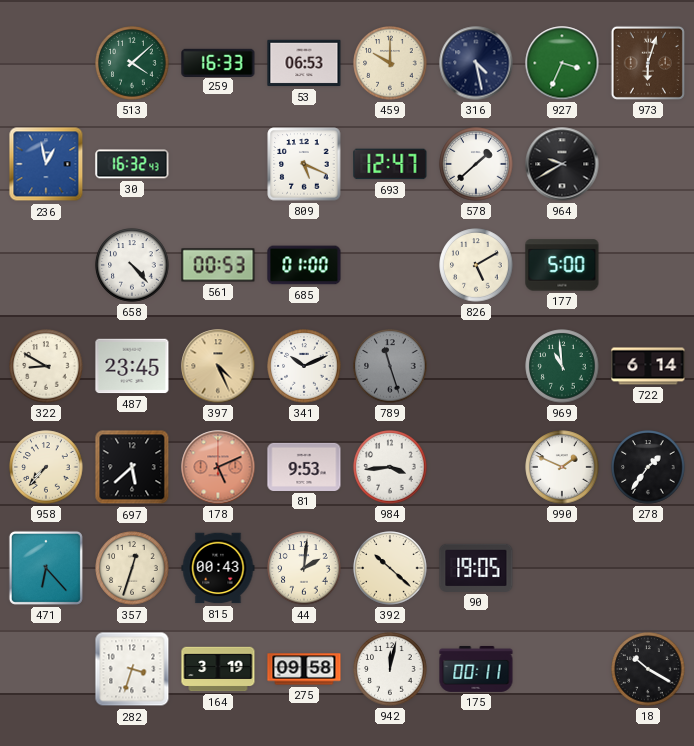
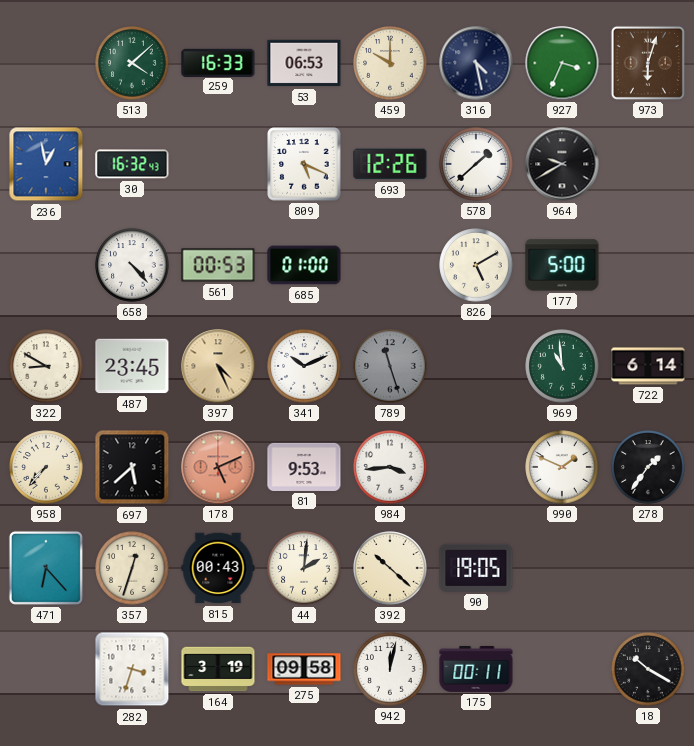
693: 12:47 -> 12:26
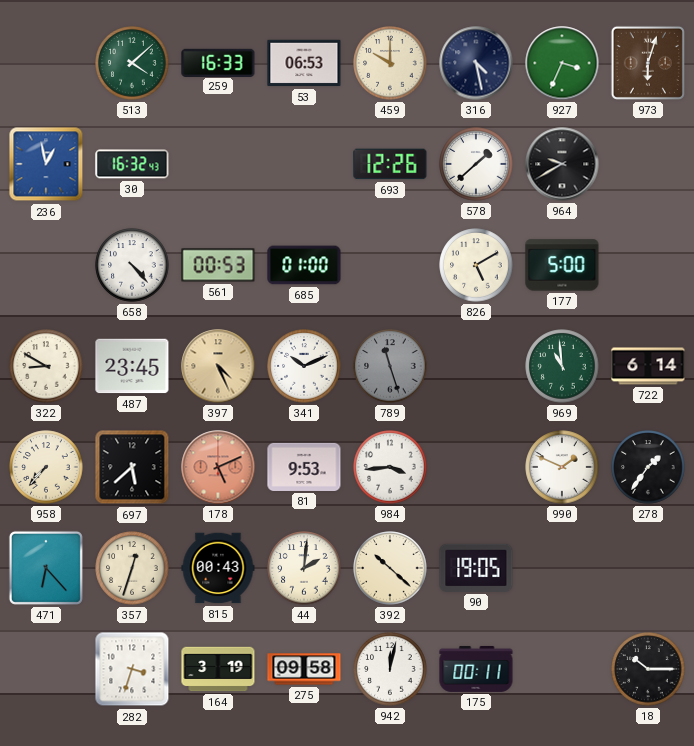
809: 5:19 -> none
18: 10:20 -> 10:15
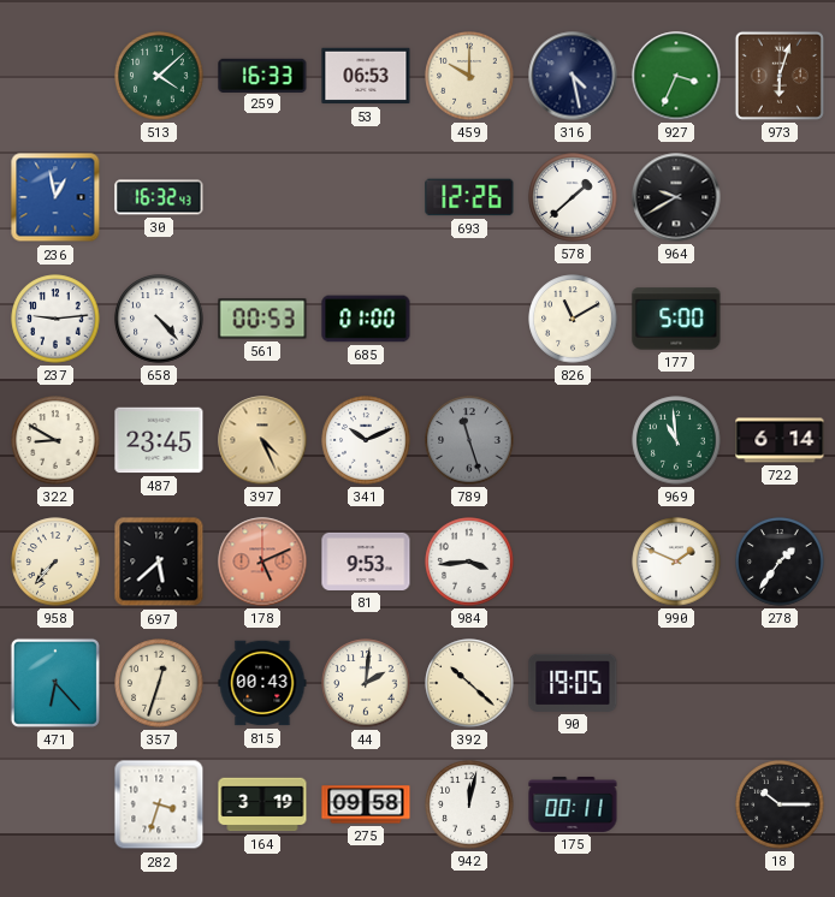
237: none -> 9:14
826: 5:10 -> 11:10
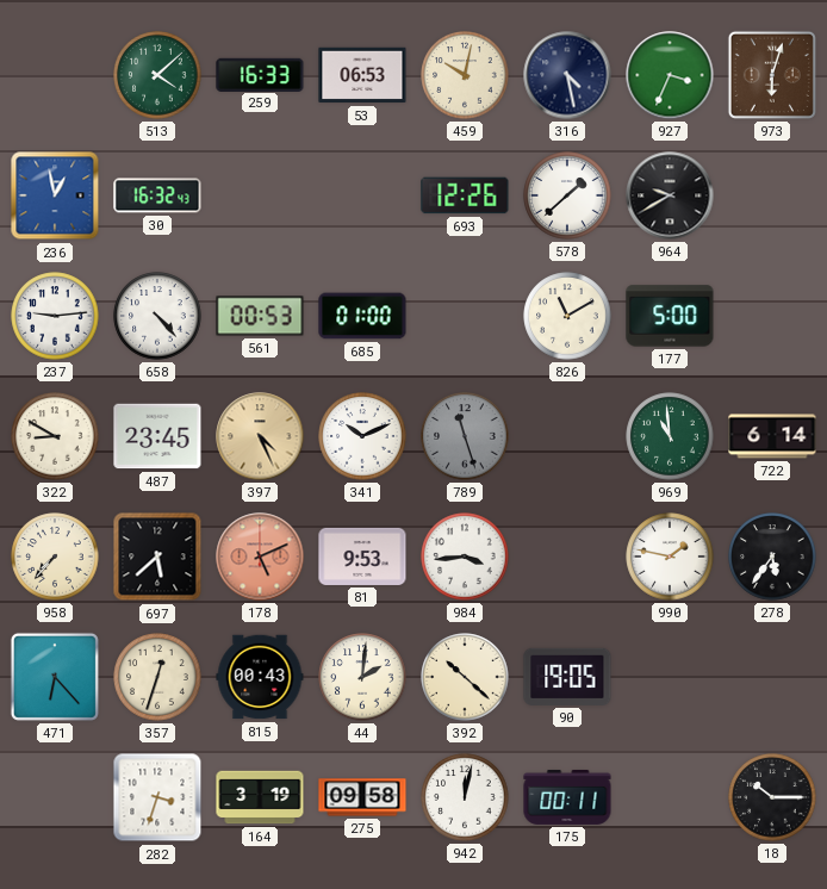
459: 10:00 -> 10:02
990: 1:49 -> 1:47
278: 1:36 -> 5:36
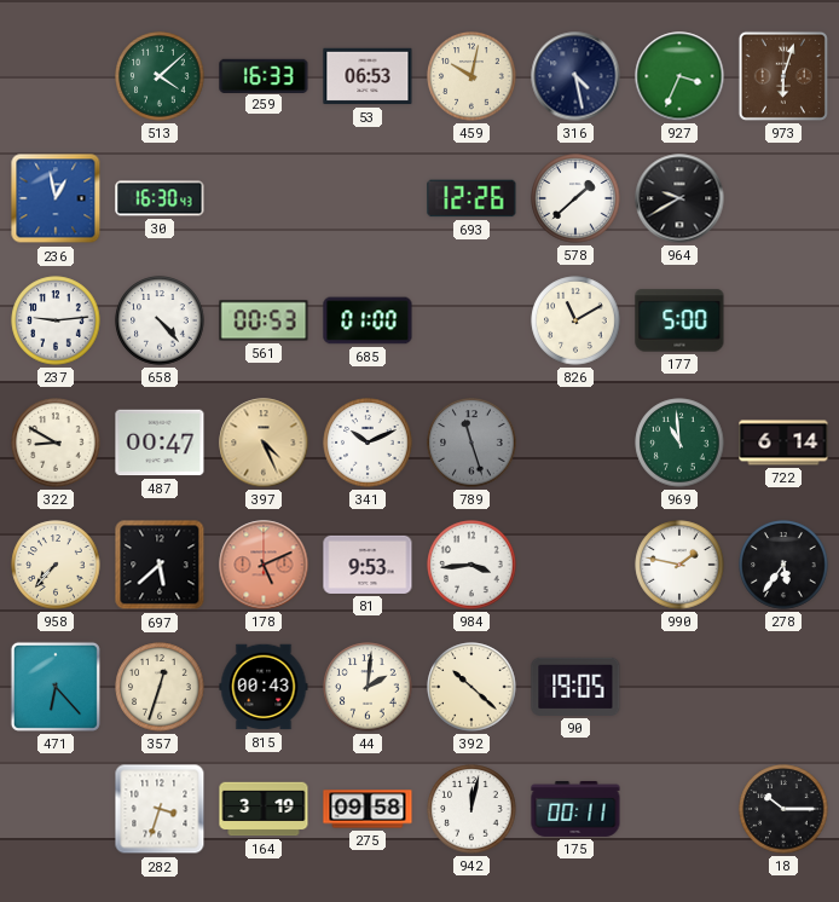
30: 16:32 -> 16:30
487: 23:45 -> 00:47
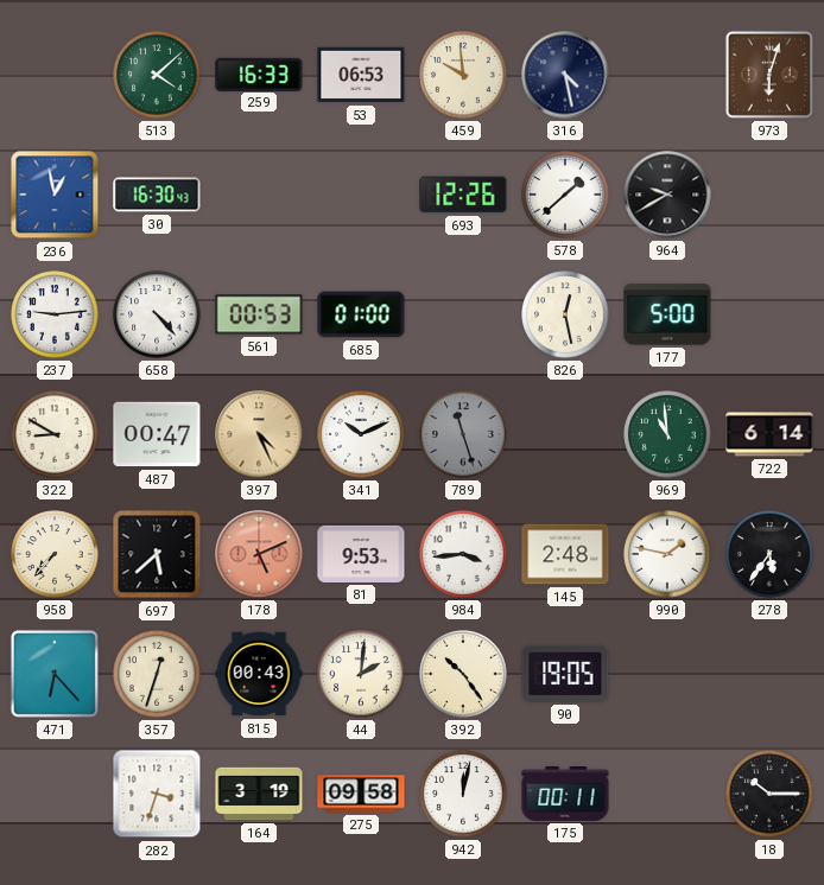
459: 10:02 -> 9:59
927: 3:34 -> none
826: 11:10 -> 12:28
145: none -> 2:48
392: 10:22 -> 10:24
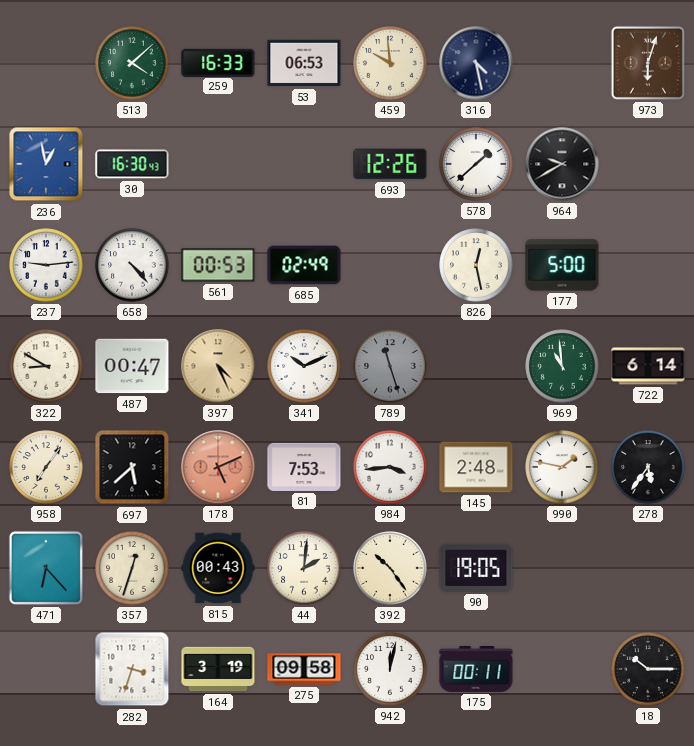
685: 01:00 -> 02:49
958: 7:37 -> 7:06
81: 9:53 -> 7:53
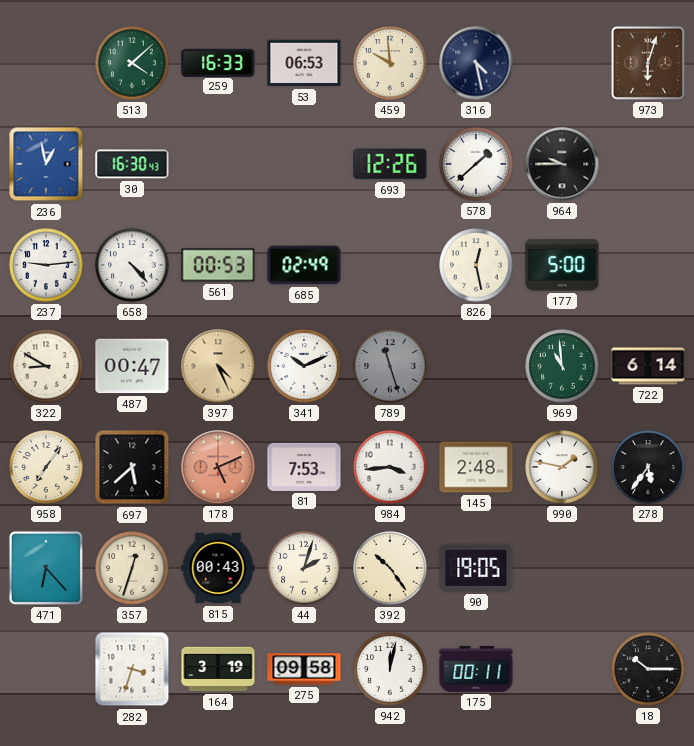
964: 9:40 -> 9:45
44: 2:01 -> 2:03
